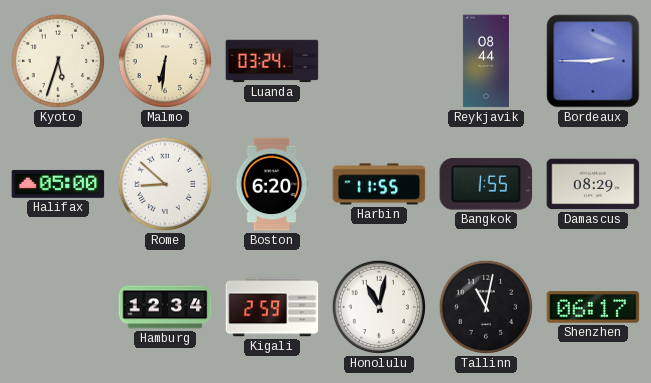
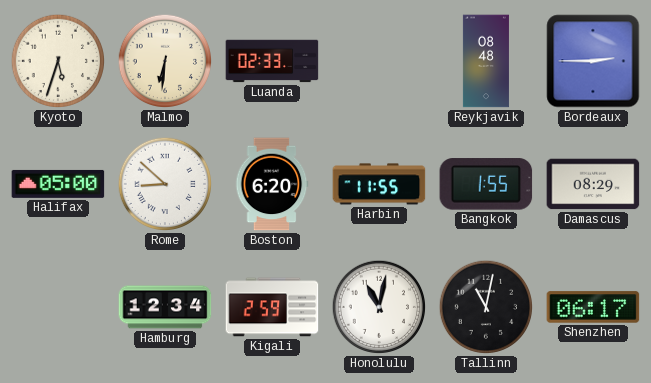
Luanda: 03:24 -> 02:33
Reykjavik: 08:44 -> 08:48
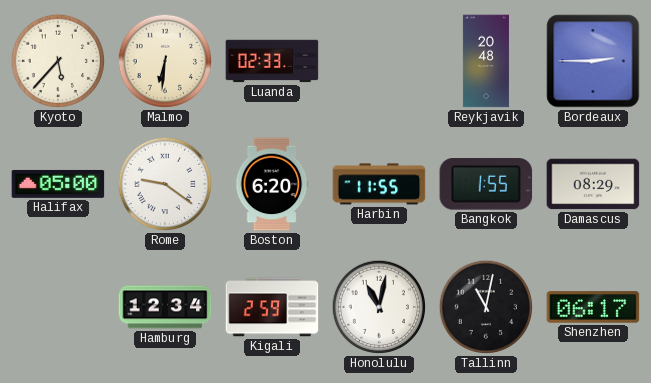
Kyoto: 5:33 -> 5:37
Reykjavik: 08:48 -> 20:48
Rome: 8:52 -> 9:21
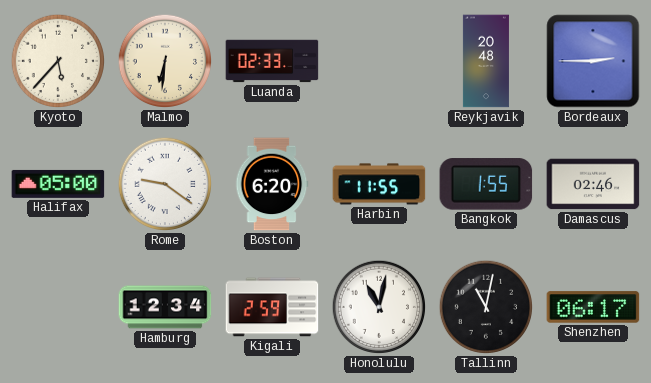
Damascus: 08:29 -> 02:46
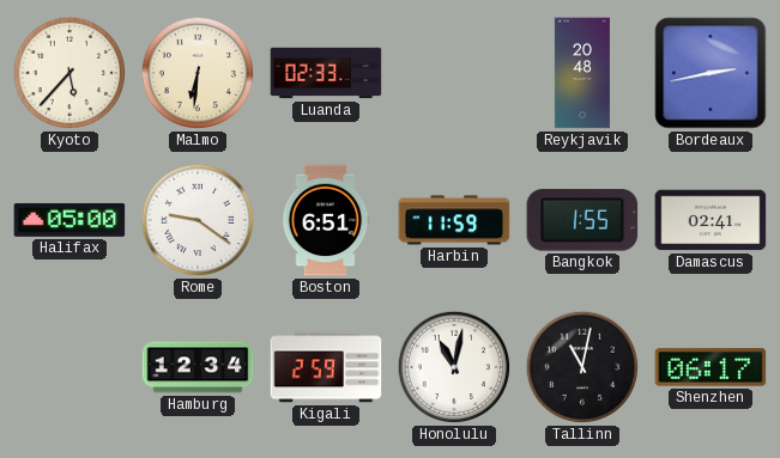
Bordeaux: 2:45 -> 2:43
Boston: 6:20 -> 6:51
Harbin: 11:55 -> 11:59
Damascus: 02:46 -> 02:41
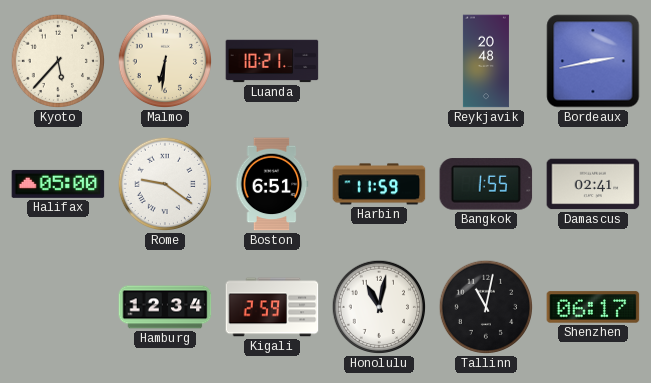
Luanda: 02:33 -> 10:21
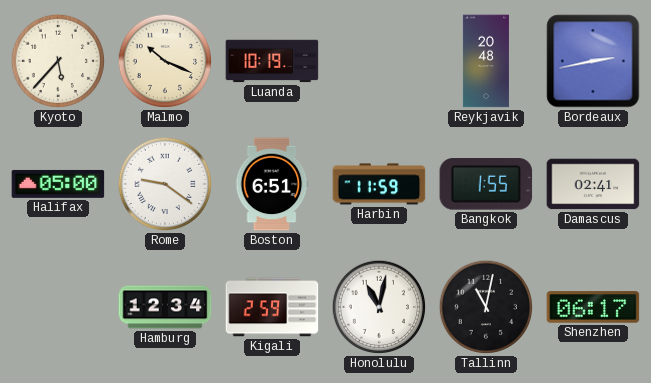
Malmo: 6:31 -> 10:19
Luanda: 10:21 -> 10:19
